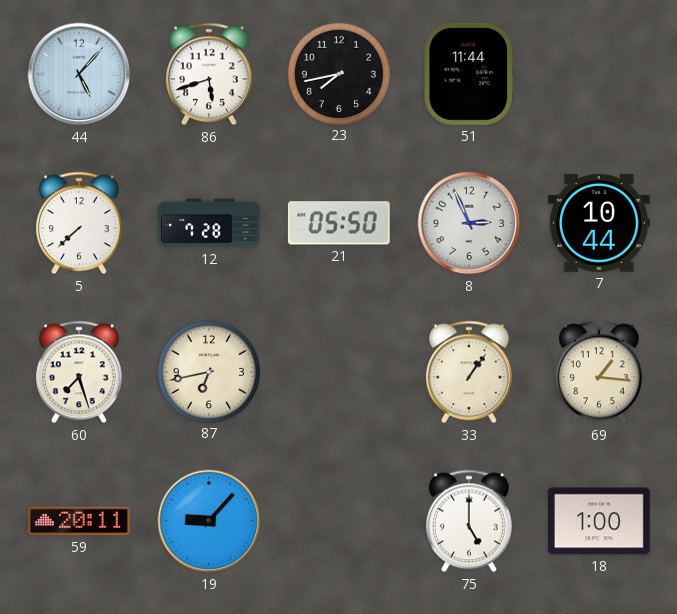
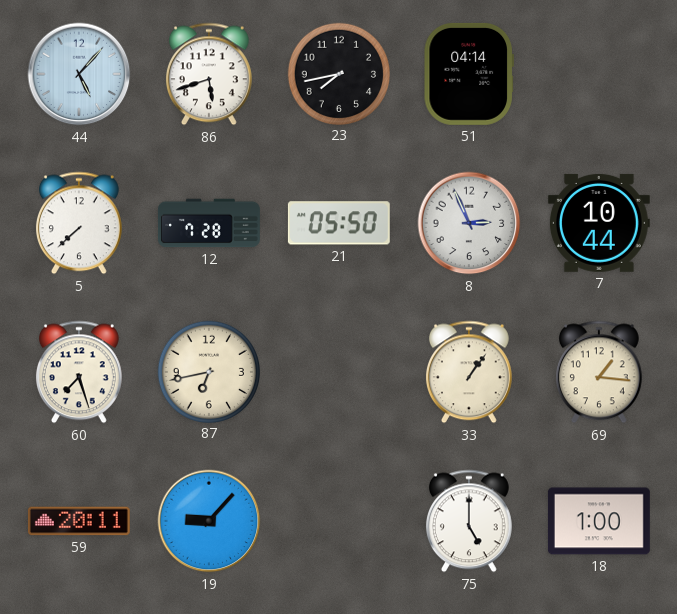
51: 11:44 -> 04:14
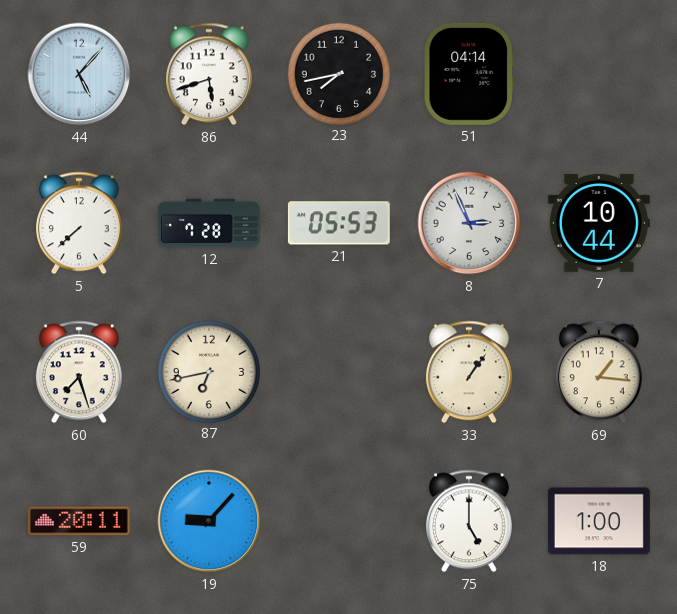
21: 05:50 -> 05:53
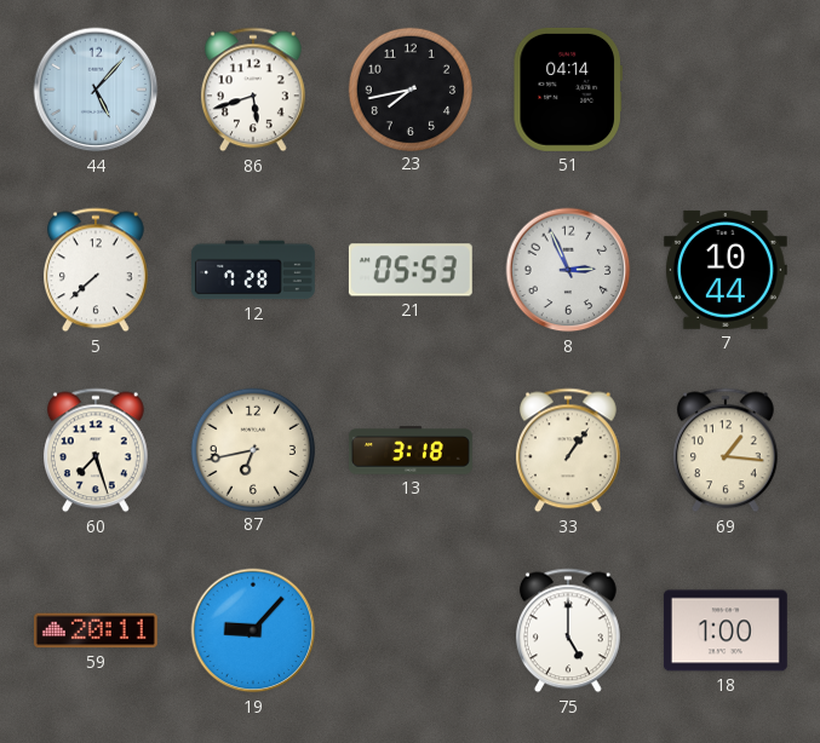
13: none -> 3:18
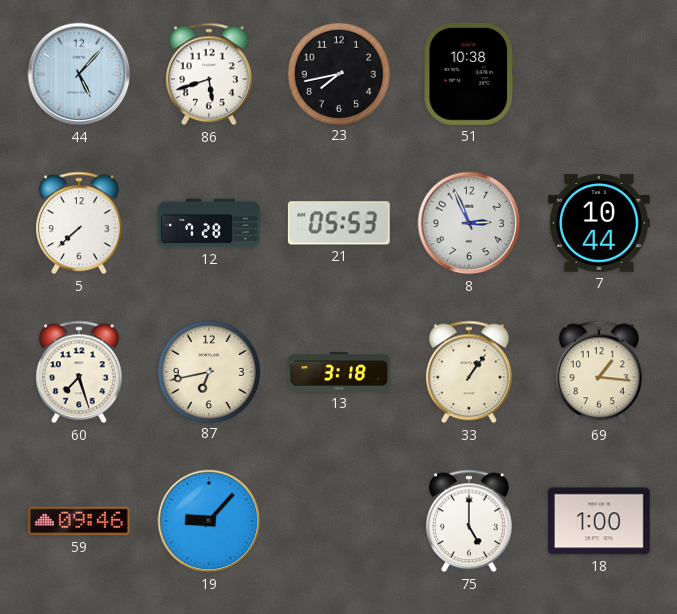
51: 04:14 -> 10:38
59: 20:11 -> 09:46
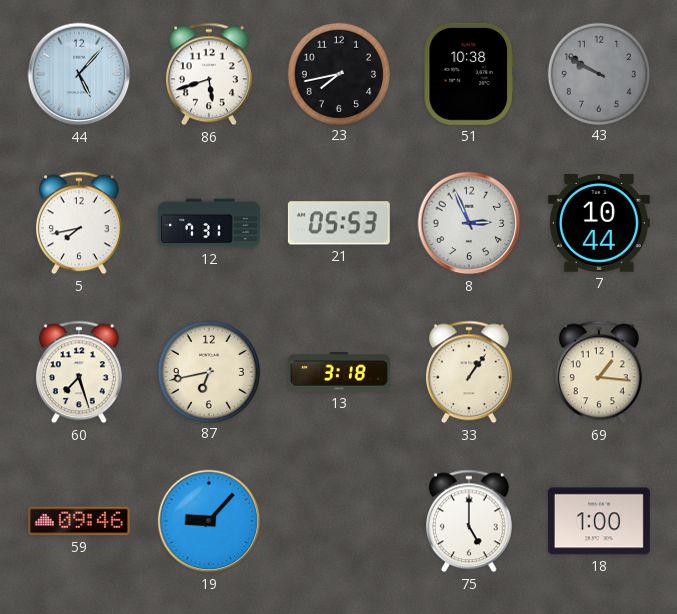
43: none -> 9:50
5: 7:38 -> 7:43
12: 7:28 -> 7:31
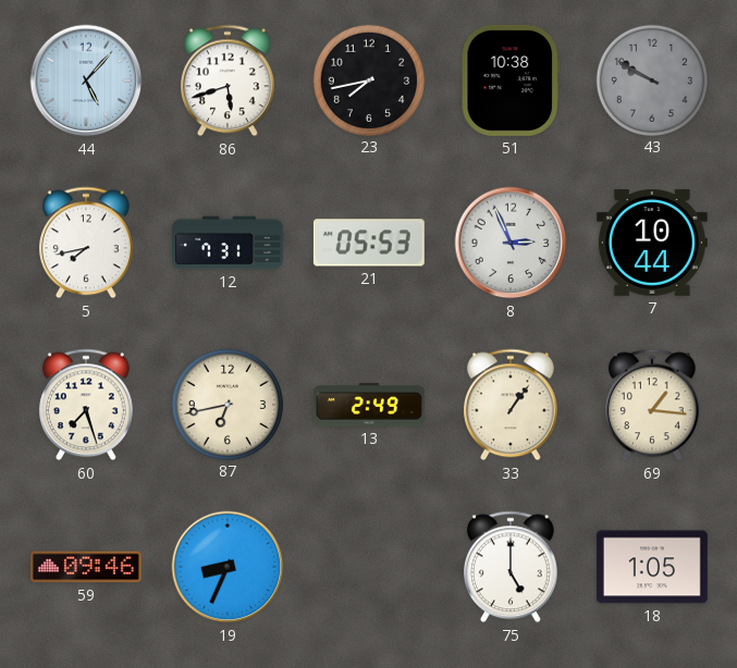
13: 3:18 -> 2:49
19: 9:07 -> 8:34
18: 1:00 -> 1:05
